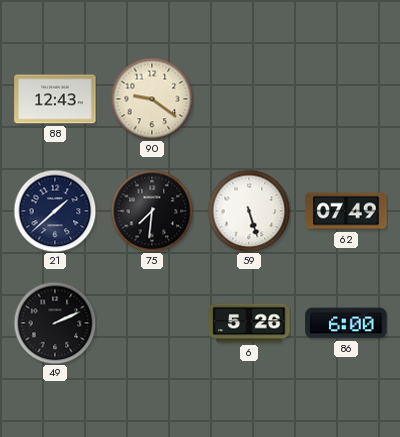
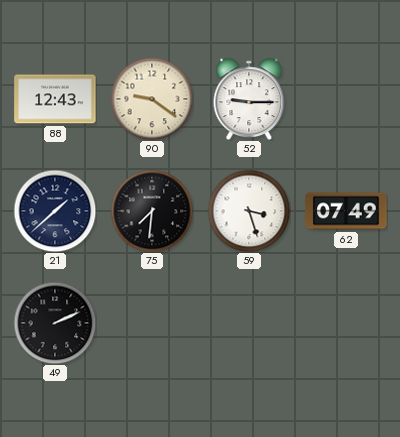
52: none -> 9:15
59: 5:27 -> 3:27
6: 5:26 -> none
86: 6:00 -> none
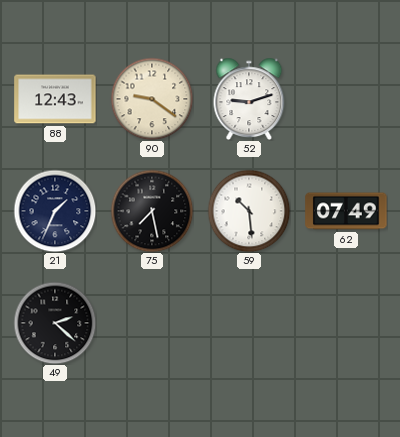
52: 9:15 -> 9:12
21: 1:38 -> 1:34
75: 7:31 -> 7:28
59: 3:27 -> 10:29
49: 2:11 -> 2:22
